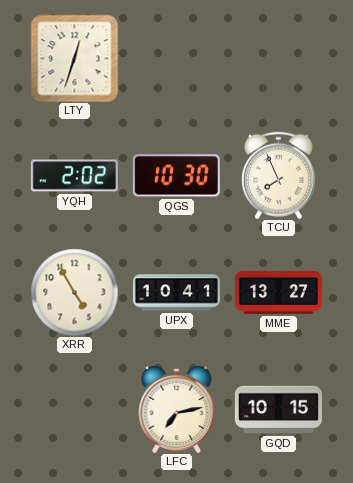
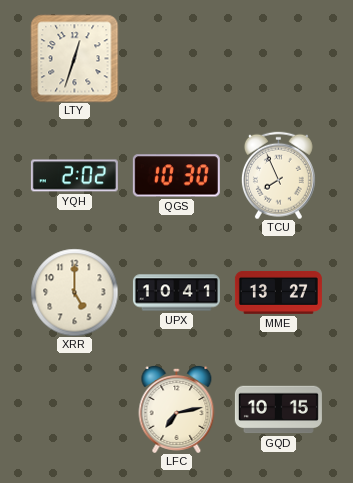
XRR: 4:55 -> 5:00
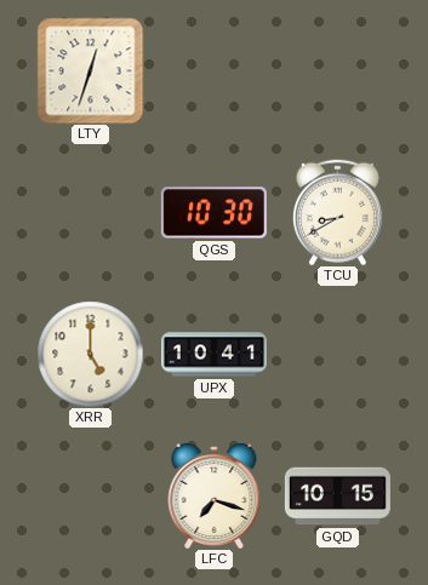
YQH: 2:02 -> none
TCU: 7:56 -> 8:40
MME: 13:27 -> none
LFC: 7:13 -> 7:18
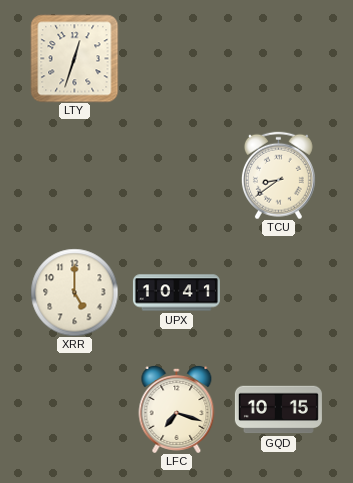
QGS: 10:30 -> none
TCU: 8:40 -> 8:39
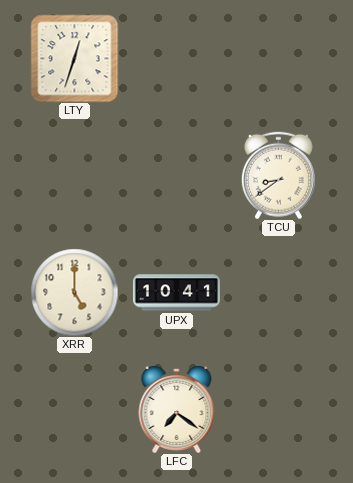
LFC: 7:18 -> 7:21
GQD: 10:15 -> none
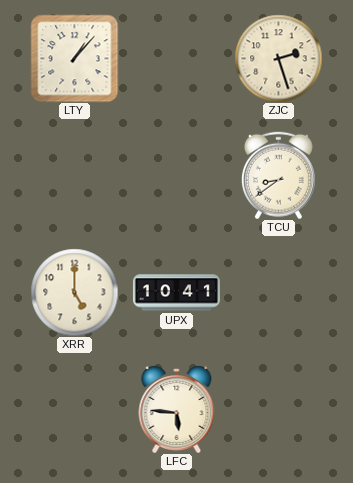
LTY: 12:33 -> 1:07
ZJC: none -> 2:27
LFC: 7:21 -> 5:46
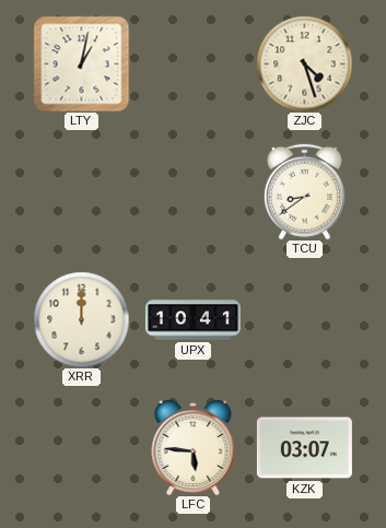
LTY: 1:07 -> 1:02
ZJC: 2:27 -> 4:27
XRR: 5:00 -> 12:00
KZK: none -> 03:07
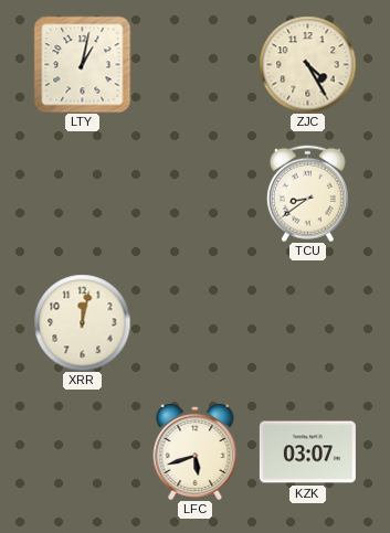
ZJC: 4:27 -> 4:25
XRR: 12:00 -> 12:02
UPX: 10:41 -> none
LFC: 5:46 -> 5:42
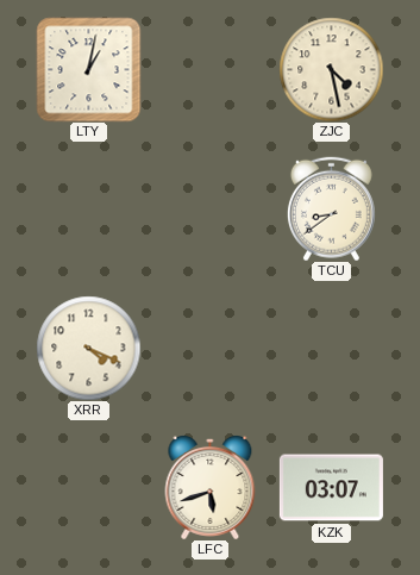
ZJC: 4:25 -> 4:28
XRR: 12:02 -> 4:19
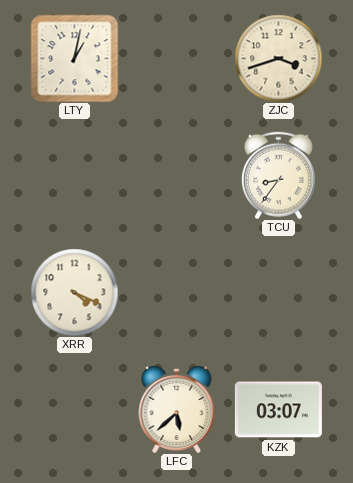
ZJC: 4:28 -> 3:42
TCU: 8:39 -> 8:36
LFC: 5:42 -> 5:38
